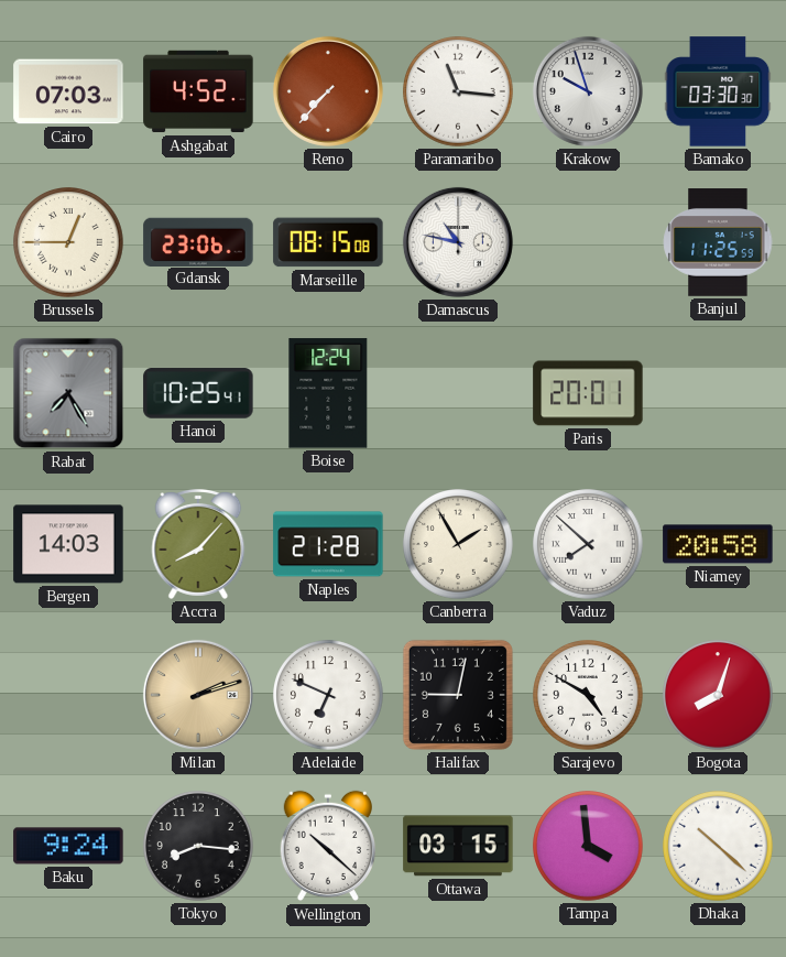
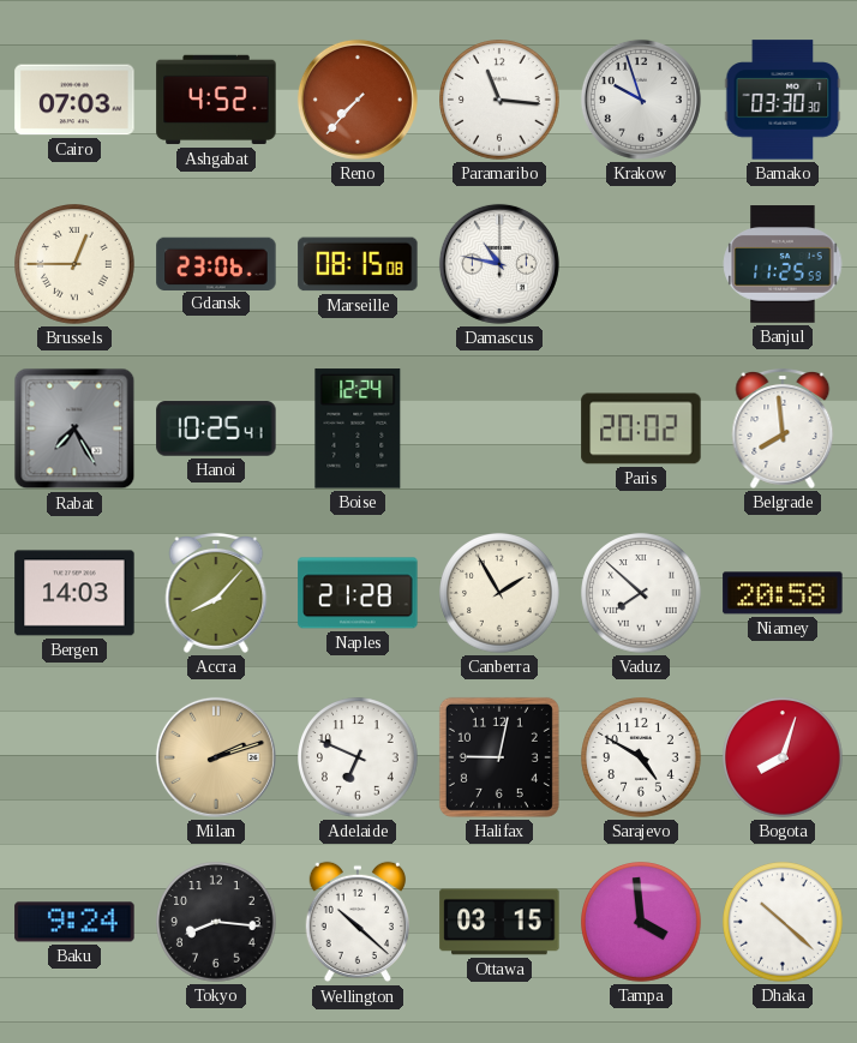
Paris: 20:01 -> 20:02
Belgrade: none -> 7:59
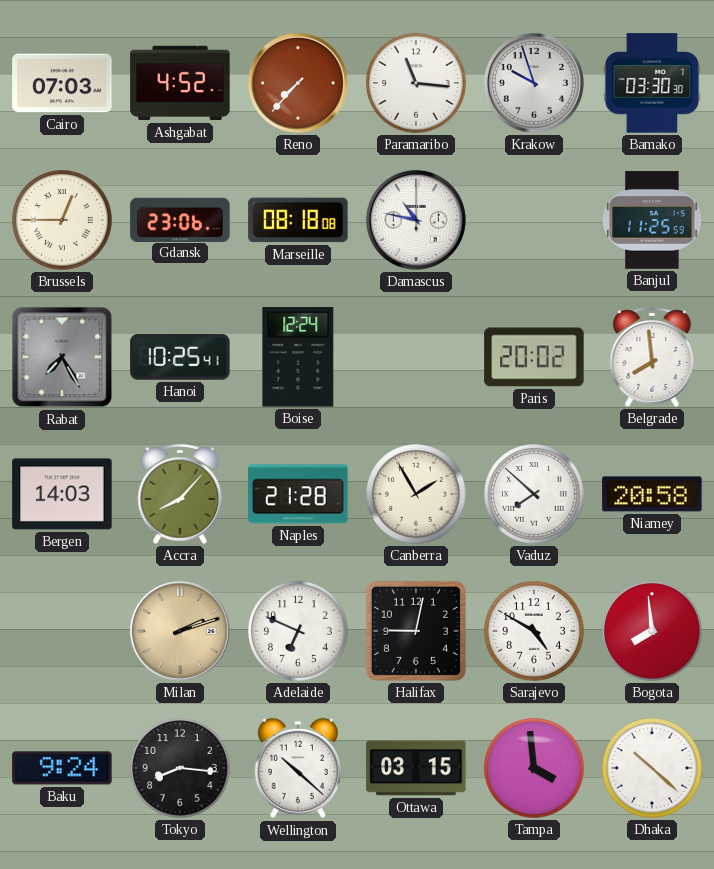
Marseille: 08:15 -> 08:18
Bogota: 8:03 -> 7:59
